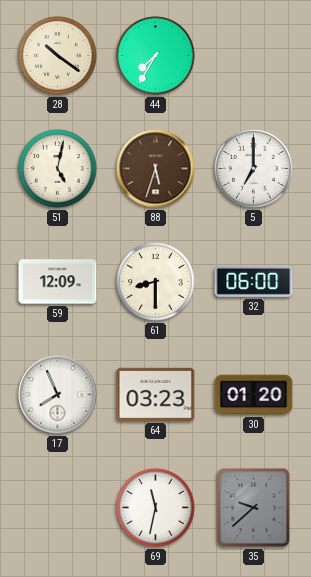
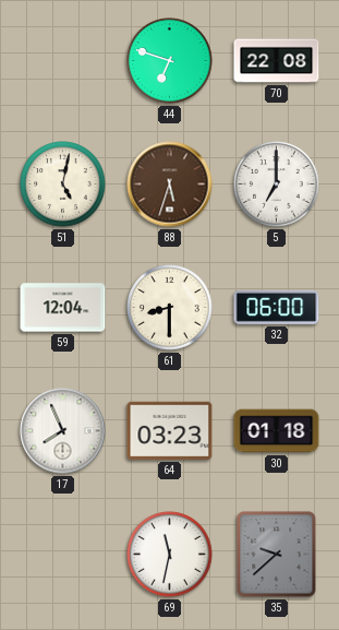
28: 10:21 -> none
44: 7:35 -> 6:48
70: none -> 22:08
59: 12:09 -> 12:04
30: 01:20 -> 01:18
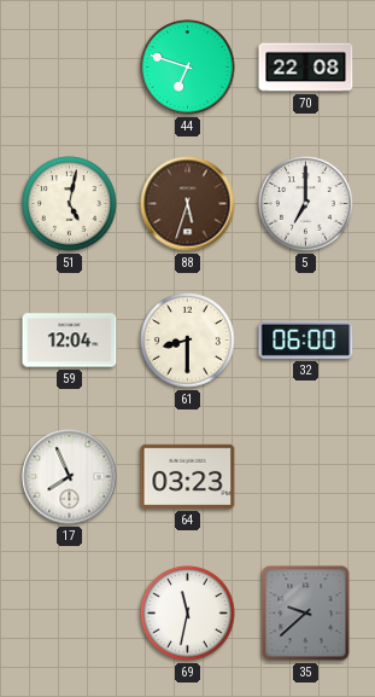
30: 01:18 -> none
